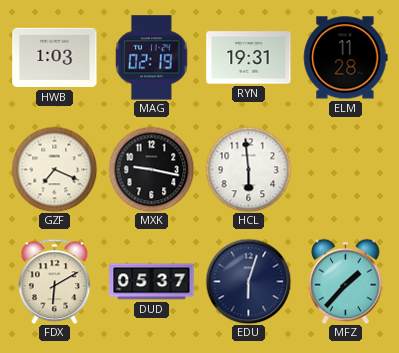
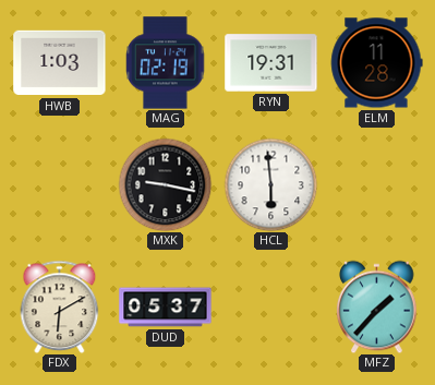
GZF: 7:19 -> none
EDU: 6:03 -> none
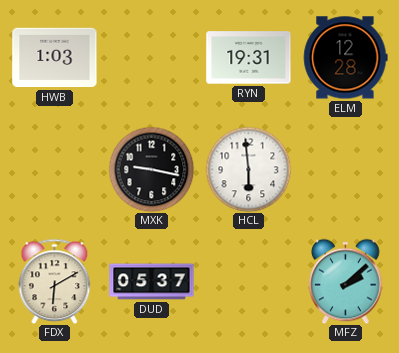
MAG: 02:19 -> none
ELM: 11:28 -> 12:28
MFZ: 1:37 -> 2:08
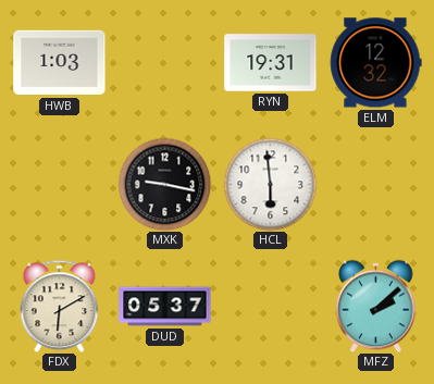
ELM: 12:28 -> 12:32
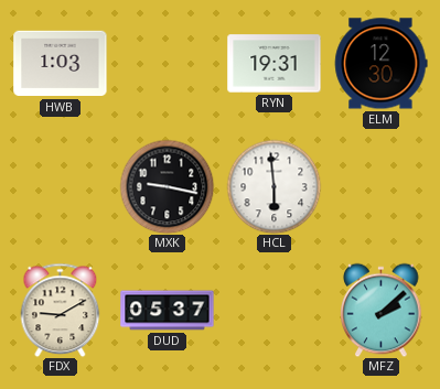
ELM: 12:32 -> 12:30
FDX: 6:10 -> 9:10
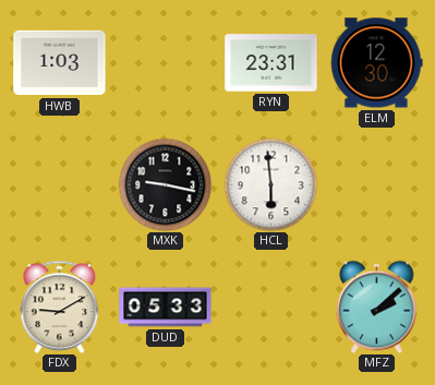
RYN: 19:31 -> 23:31
DUD: 05:37 -> 05:33
